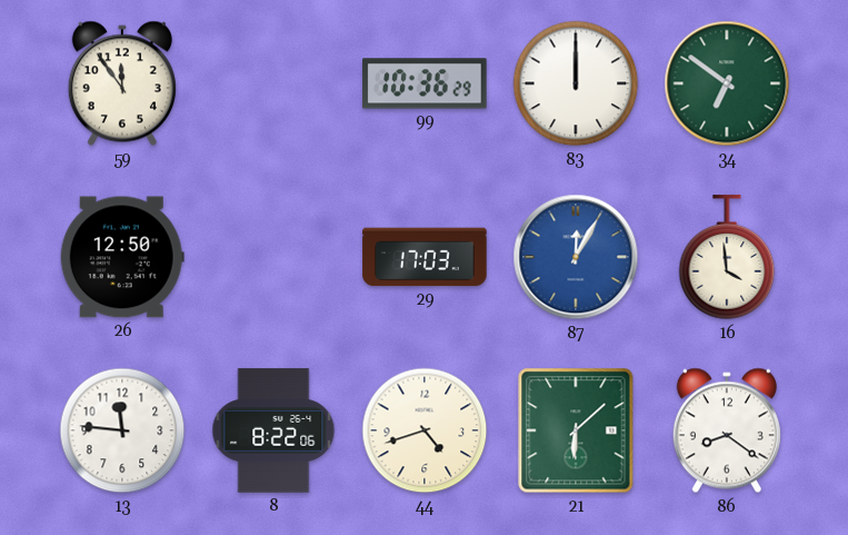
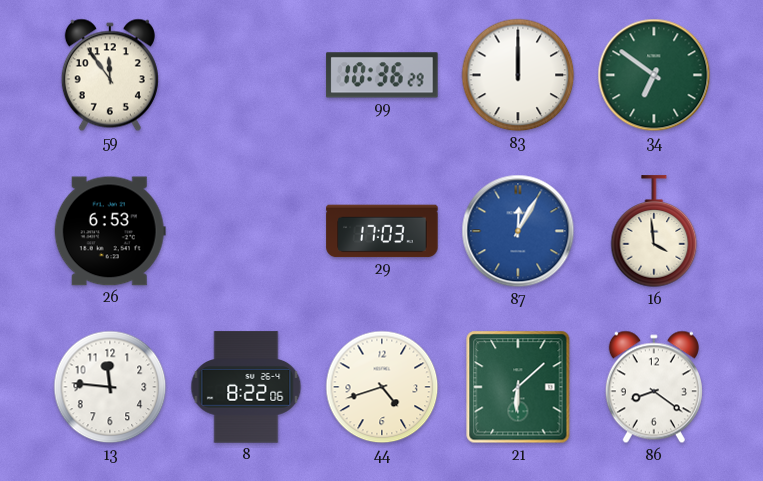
26: 12:50 -> 6:53
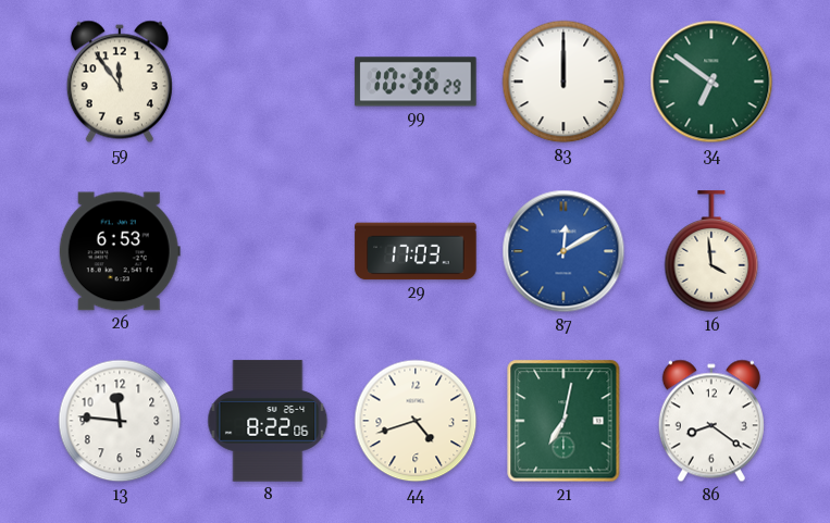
87: 12:05 -> 12:10
21: 6:08 -> 7:02
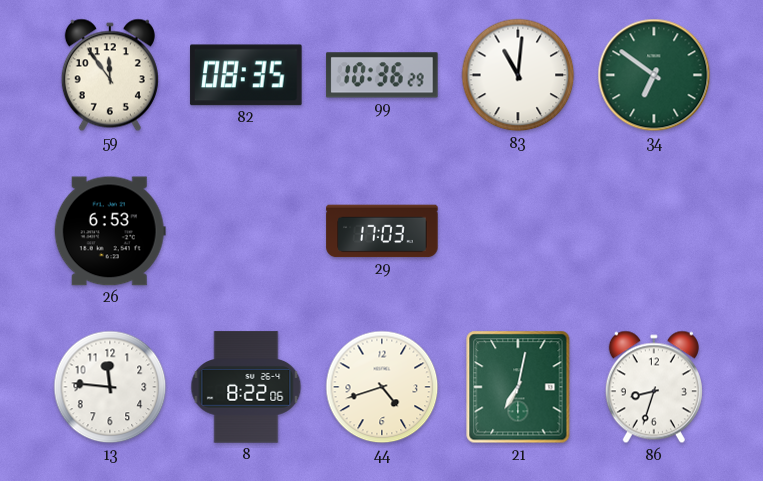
82: none -> 08:35
83: 12:00 -> 11:01
87: 12:10 -> none
16: 3:59 -> none
86: 8:21 -> 8:33
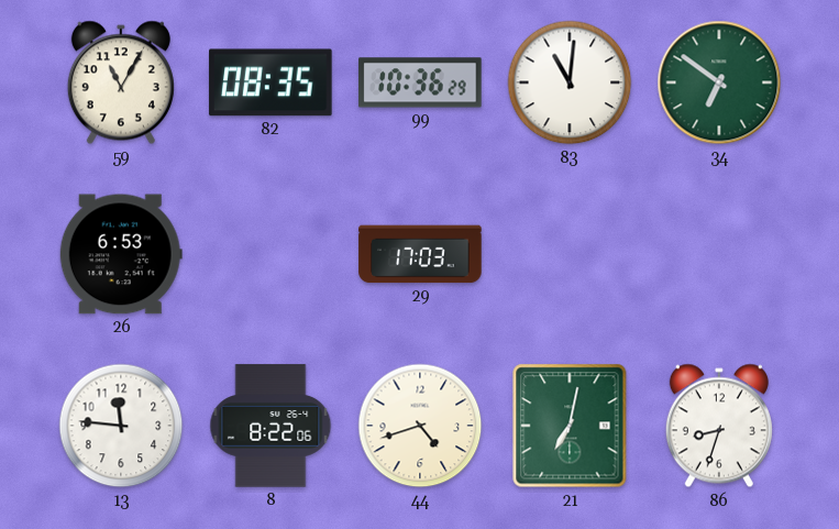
59: 11:54 -> 11:05
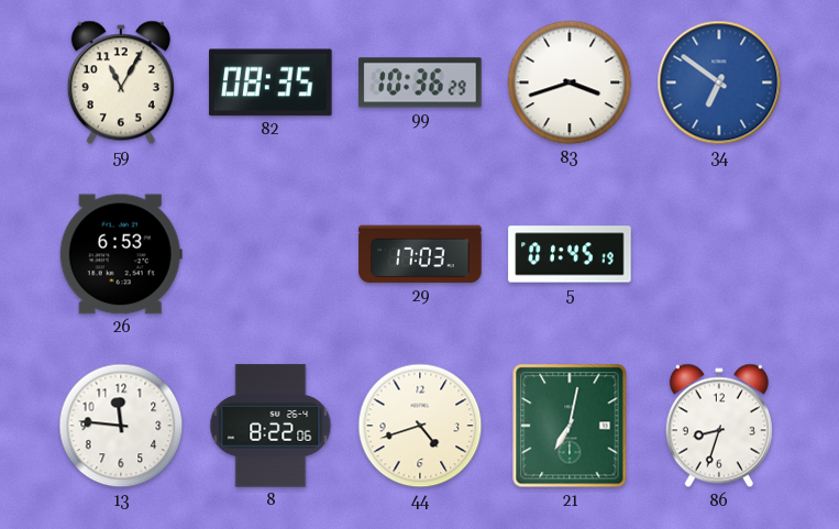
83: 11:01 -> 3:42
34 dial: green -> blue
5: none -> 01:45
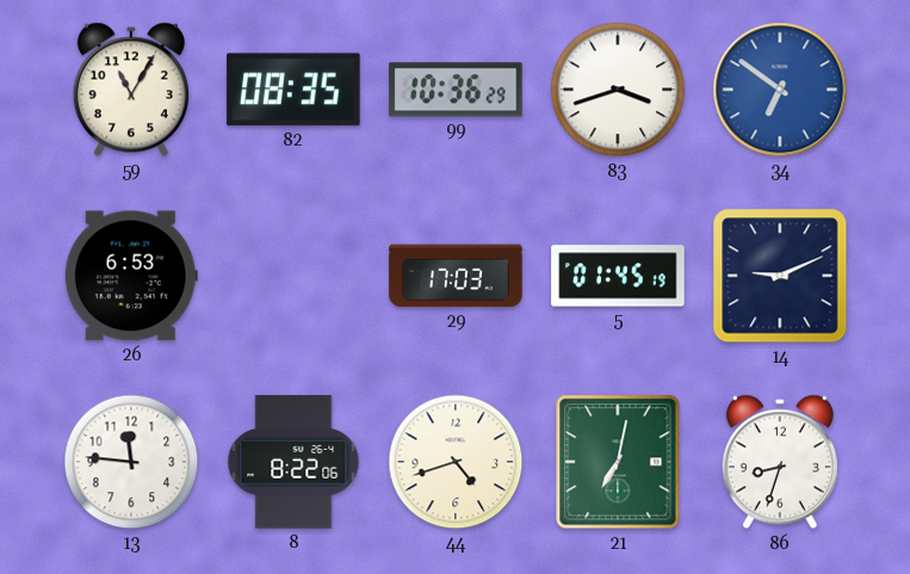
14: none -> 9:11
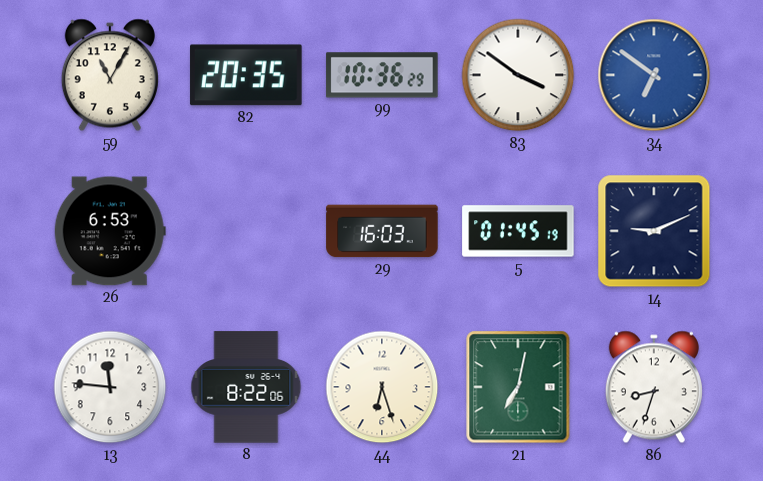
82: 08:35 -> 20:35
83: 3:42 -> 3:51
29: 17:03 -> 16:03
44: 4:42 -> 6:27
